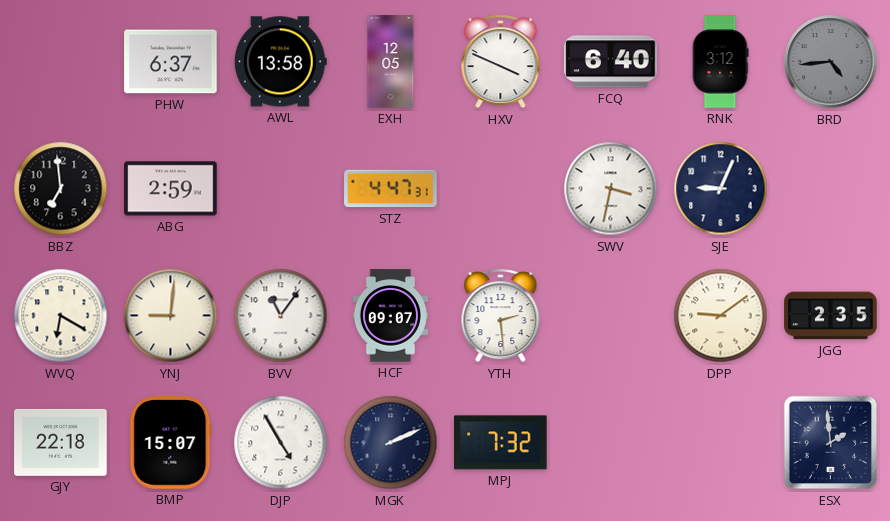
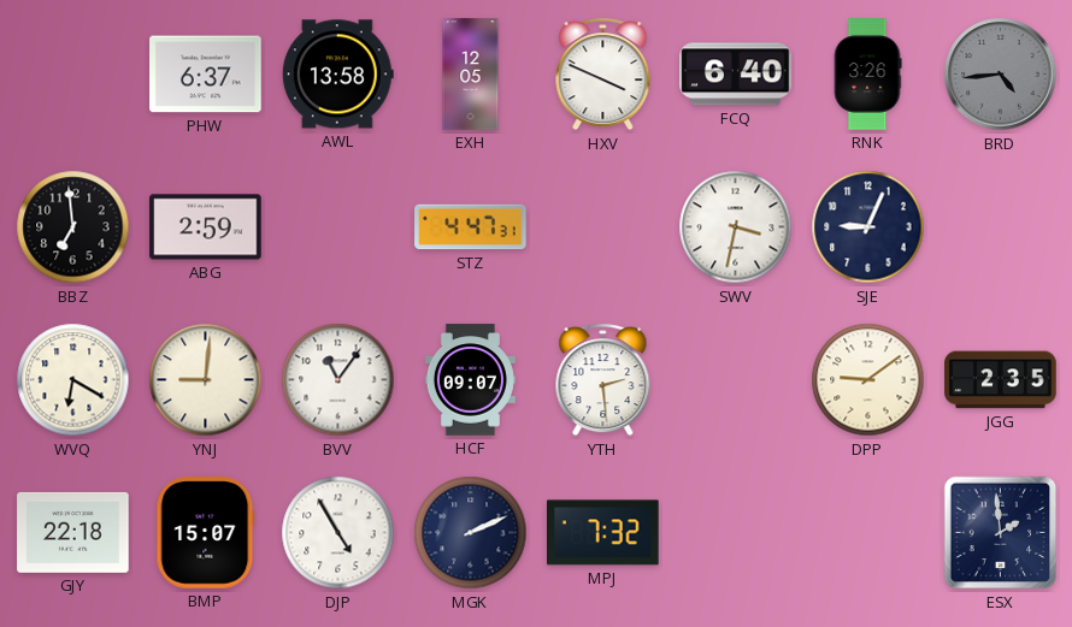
RNK: 3:12 -> 3:26
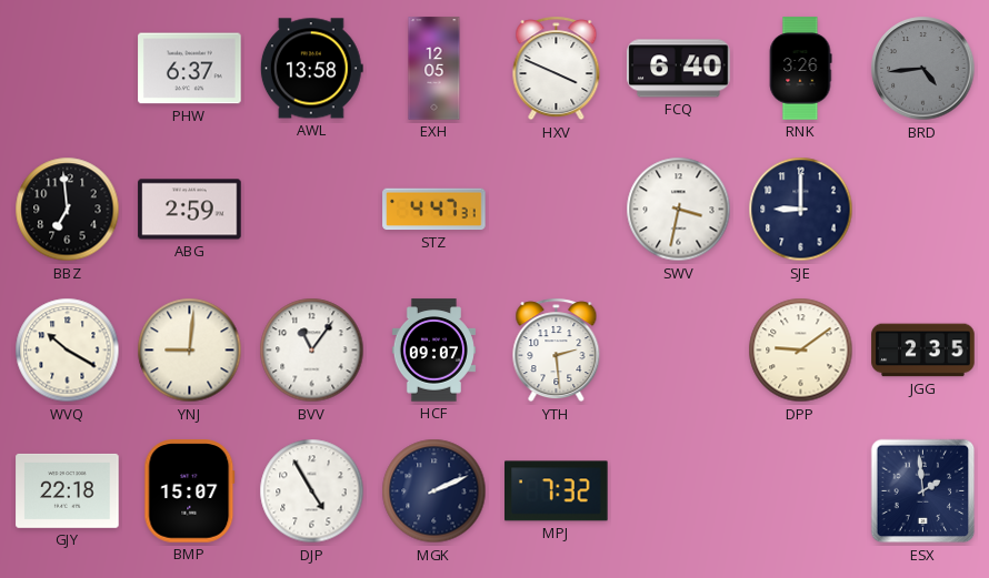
SJE: 9:04 -> 9:00
WVQ: 6:20 -> 10:20
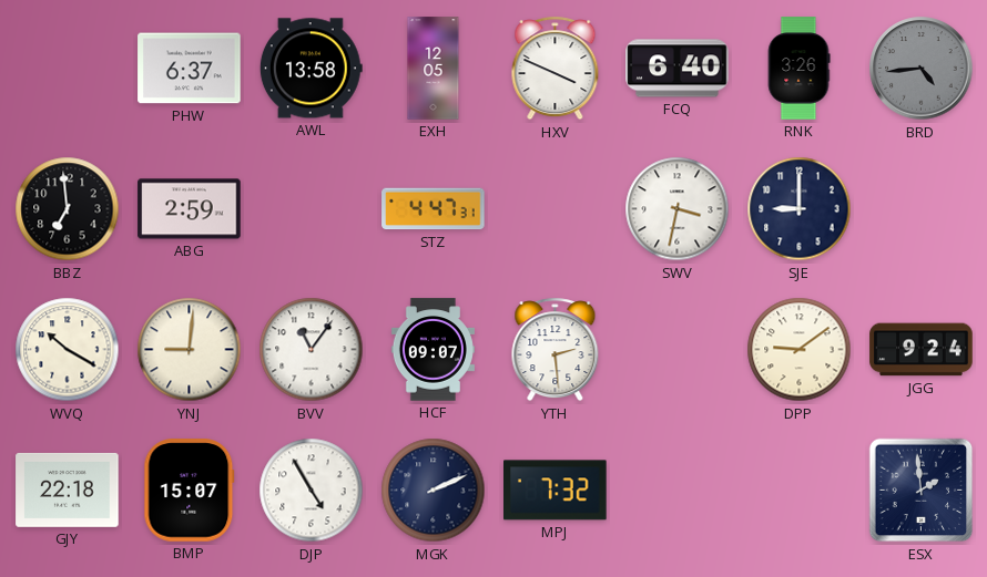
JGG: 2:35 -> 9:24
